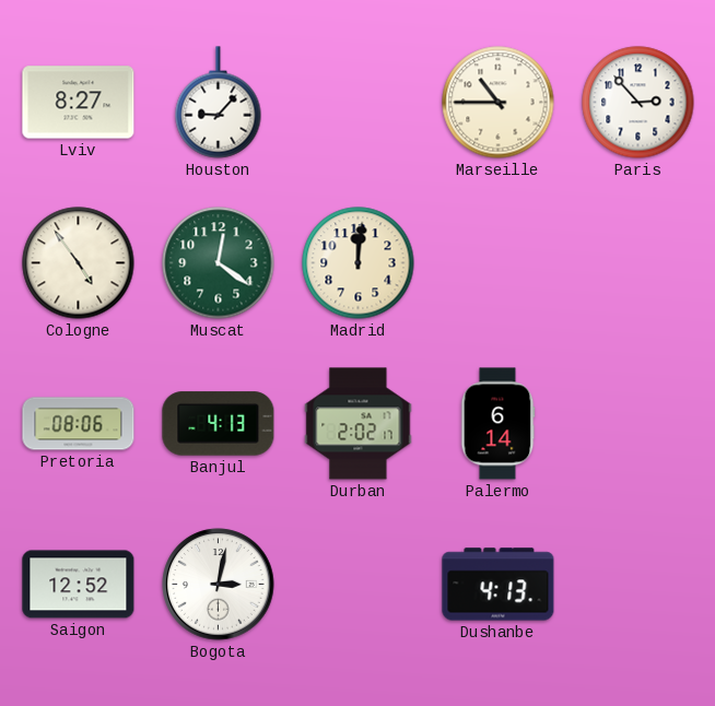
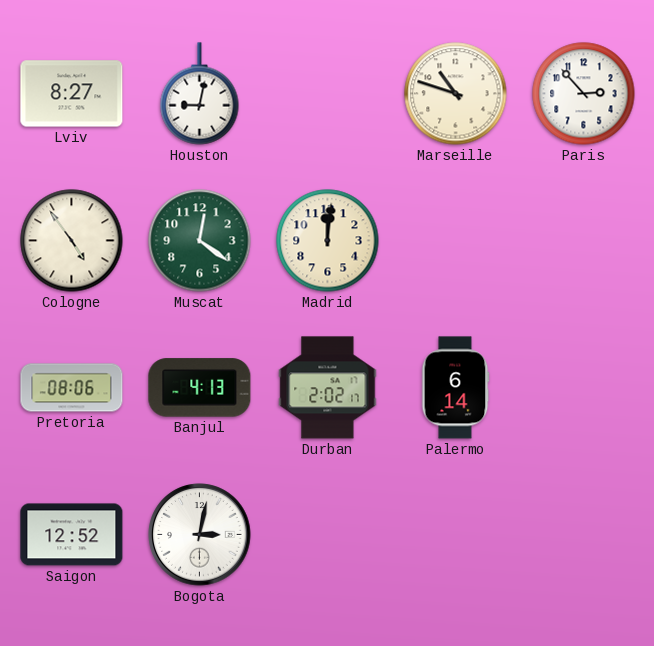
Houston: 9:07 -> 9:02
Marseille: 10:45 -> 10:48
Dushanbe: 4:13 -> none
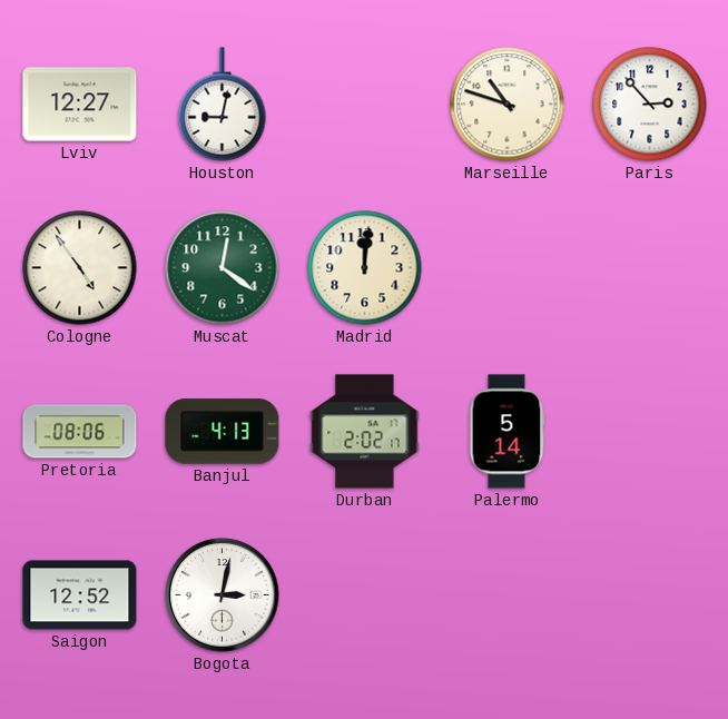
Lviv: 8:27 -> 12:27
Palermo: 6:14 -> 5:14
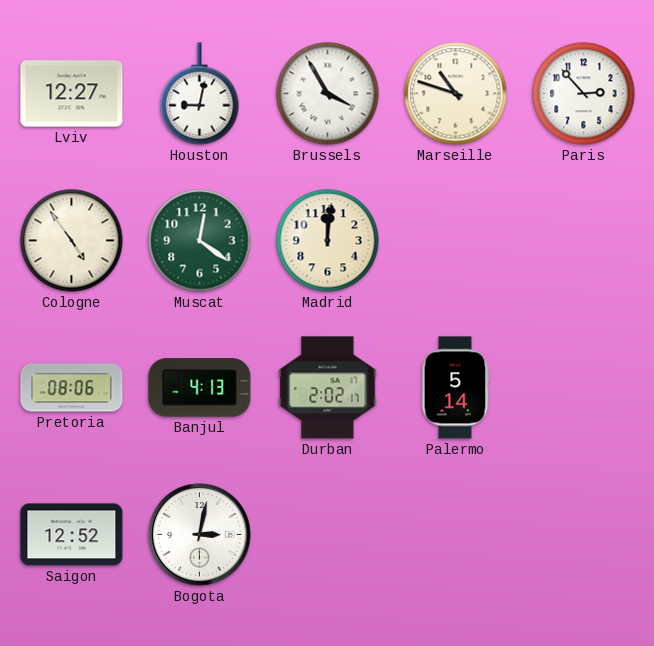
Brussels: none -> 3:55
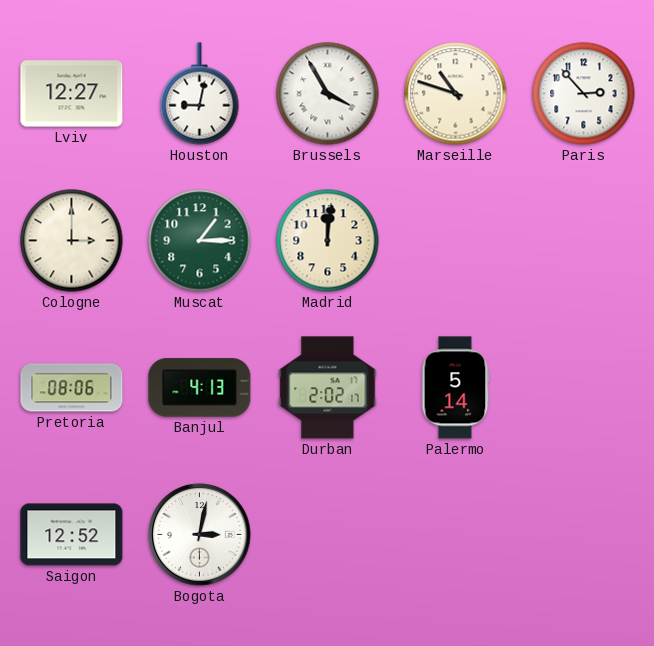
Cologne: 4:54 -> 3:00
Muscat: 12:21 -> 1:15
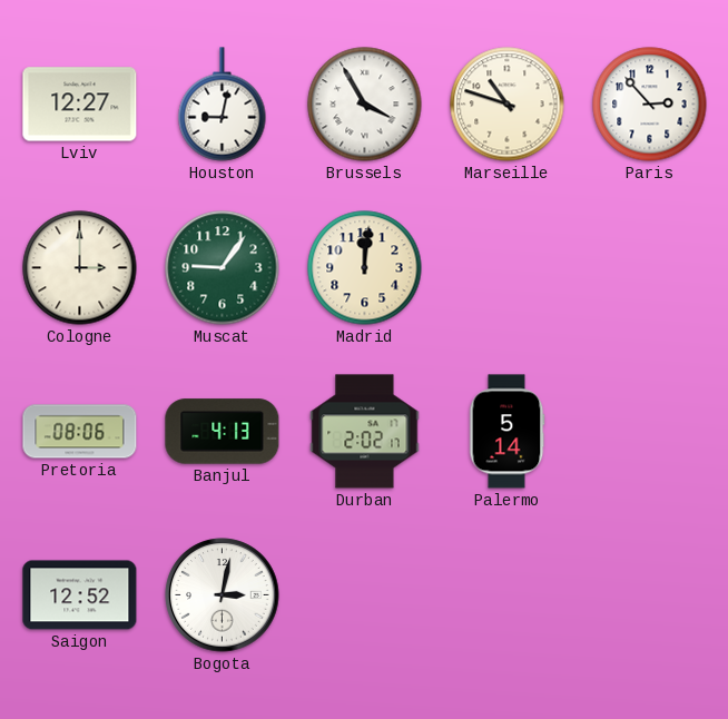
Muscat: 1:15 -> 9:06
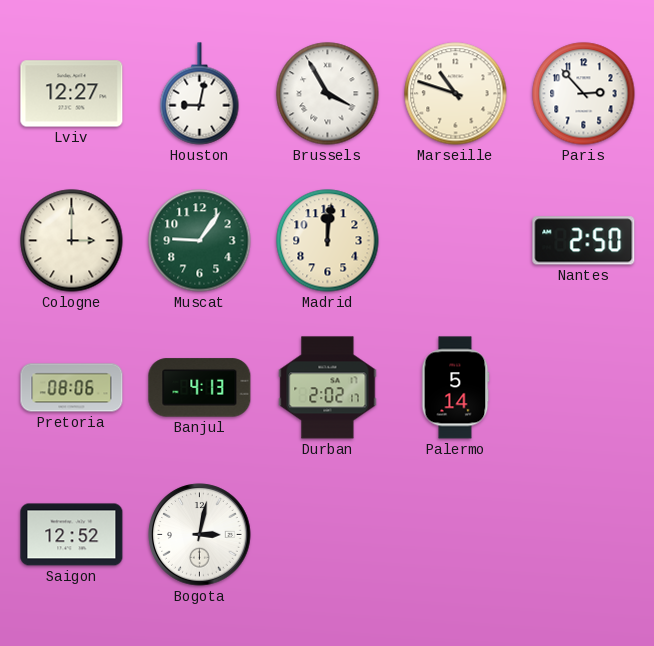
Nantes: none -> 2:50
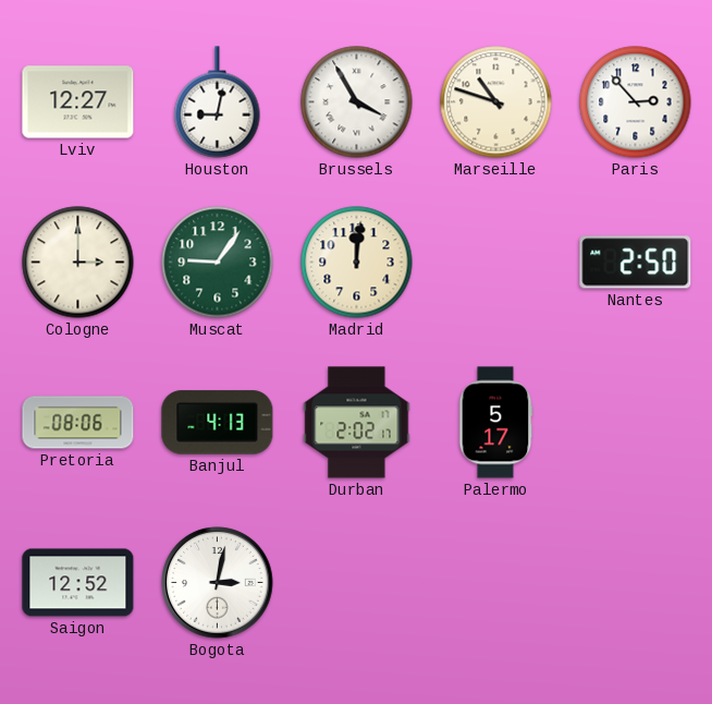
Palermo: 5:14 -> 5:17
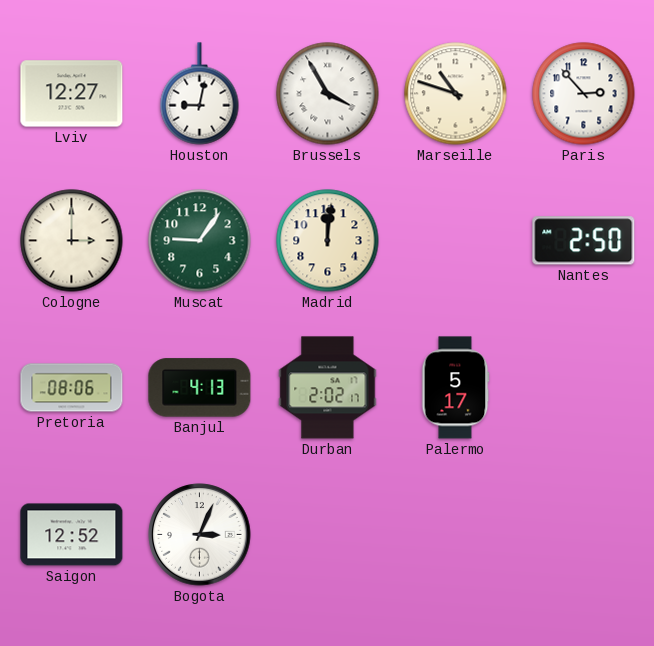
Bogota: 3:02 -> 3:04
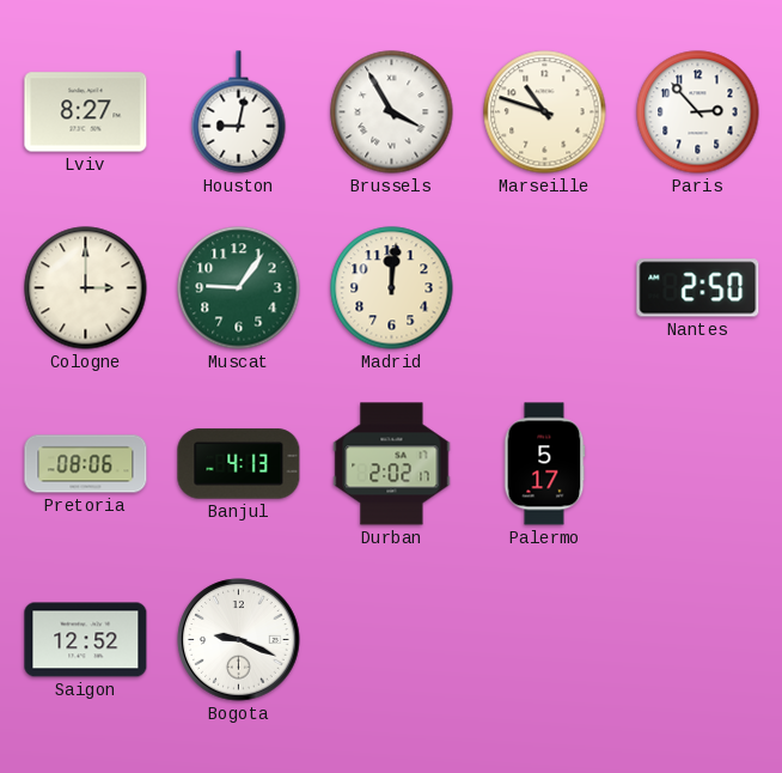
Lviv: 12:27 -> 8:27
Bogota: 3:04 -> 9:19
